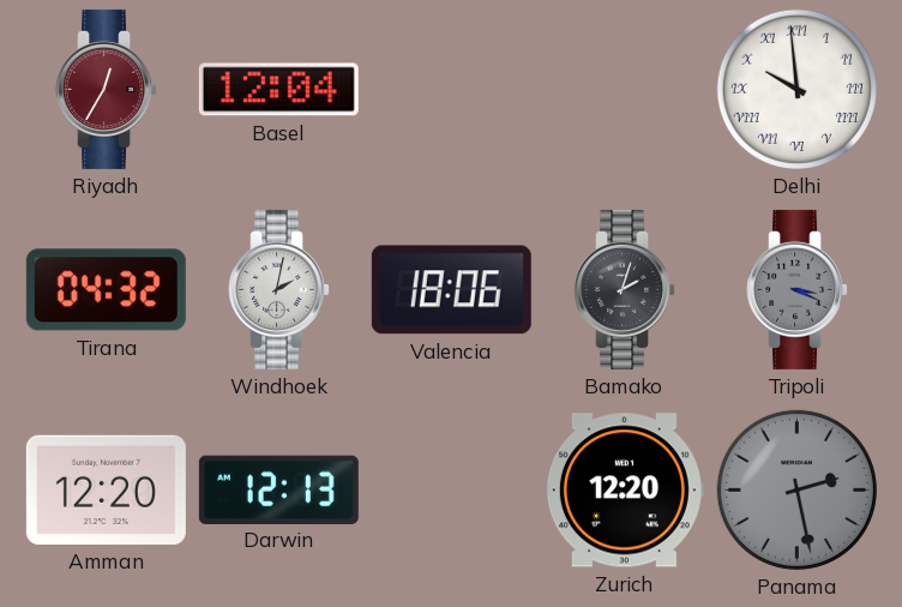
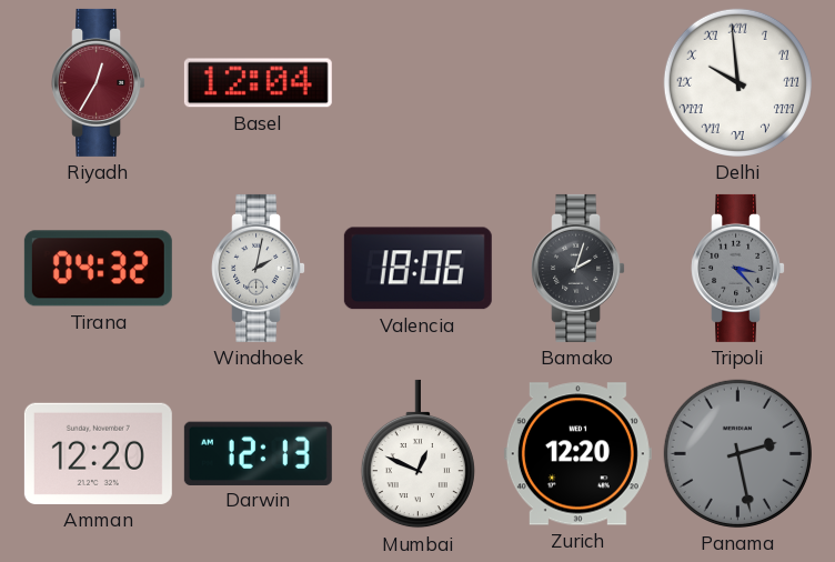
Tripoli: 3:19 -> 3:23
Mumbai: none -> 12:49
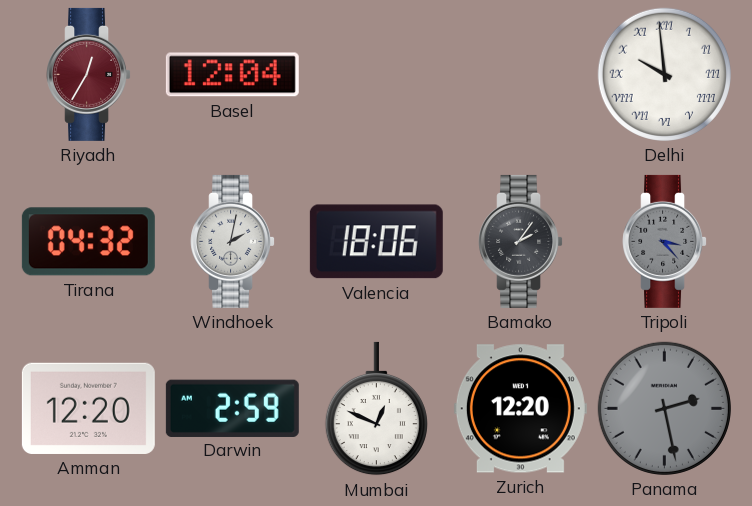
Bamako: 2:03 -> 2:06
Darwin: 12:13 -> 2:59
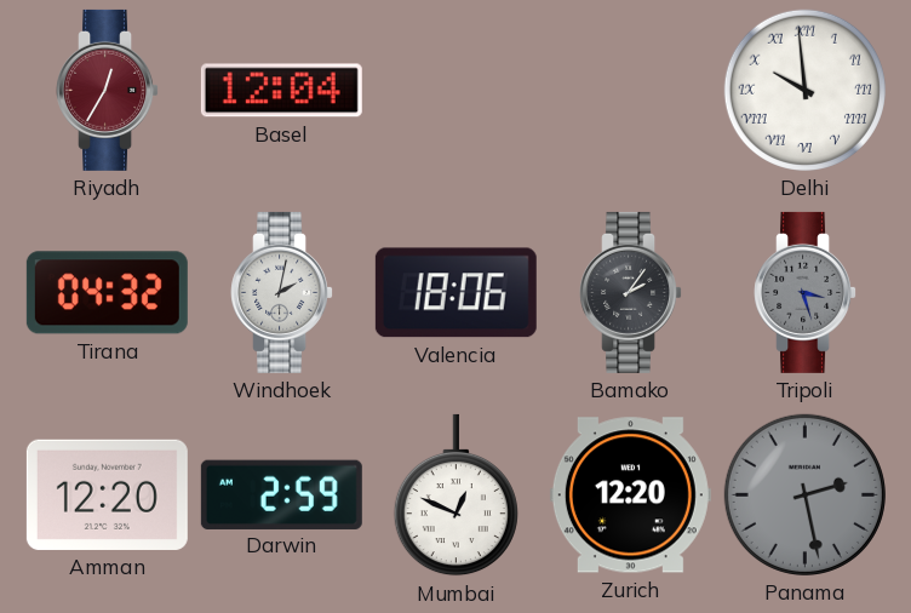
Tripoli: 3:23 -> 3:27
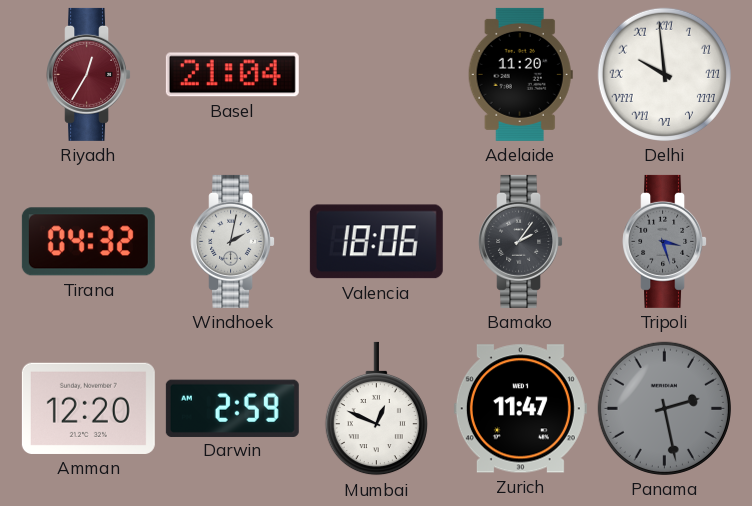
Basel: 12:04 -> 21:04
Adelaide: none -> 11:20
Zurich: 12:20 -> 11:47
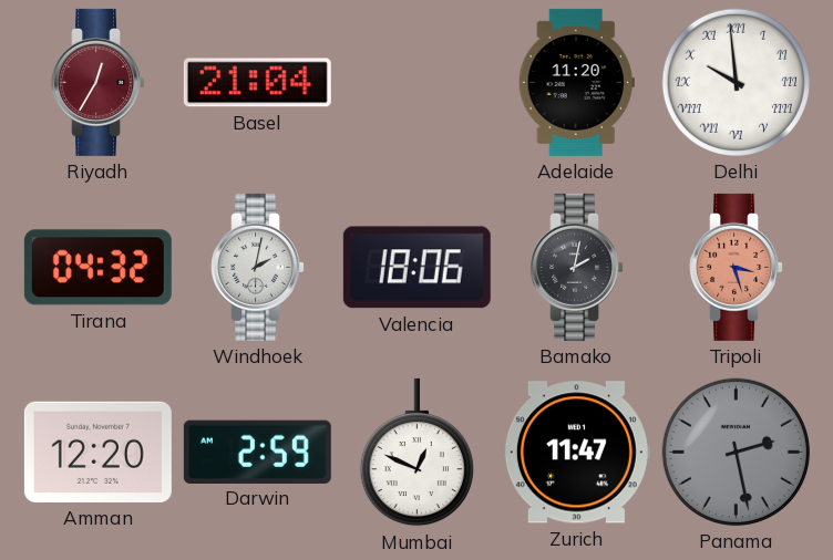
Bamako: 2:06 -> 2:02
Tripoli dial: grey -> salmon
